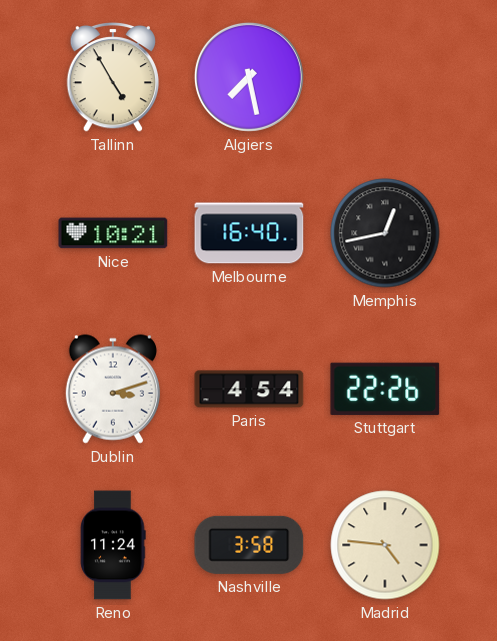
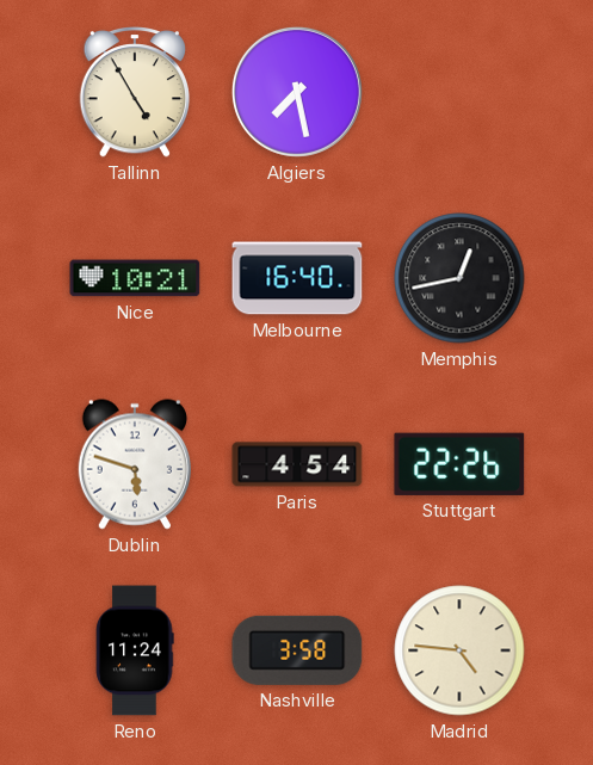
Dublin: 3:12 -> 5:48
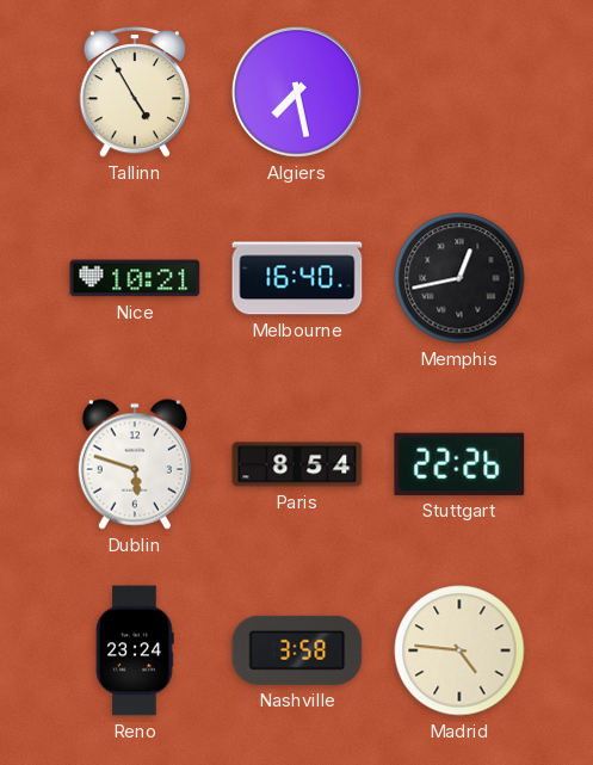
Paris: 4:54 -> 8:54
Reno: 11:24 -> 23:24
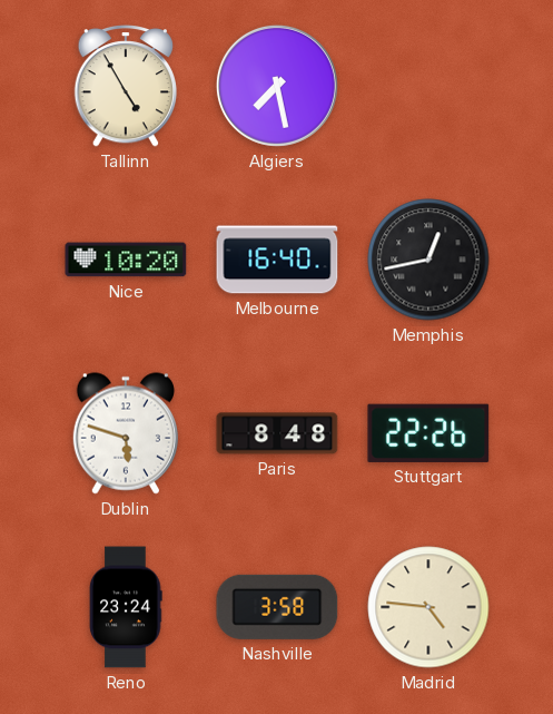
Nice: 10:21 -> 10:20
Paris: 8:54 -> 8:48
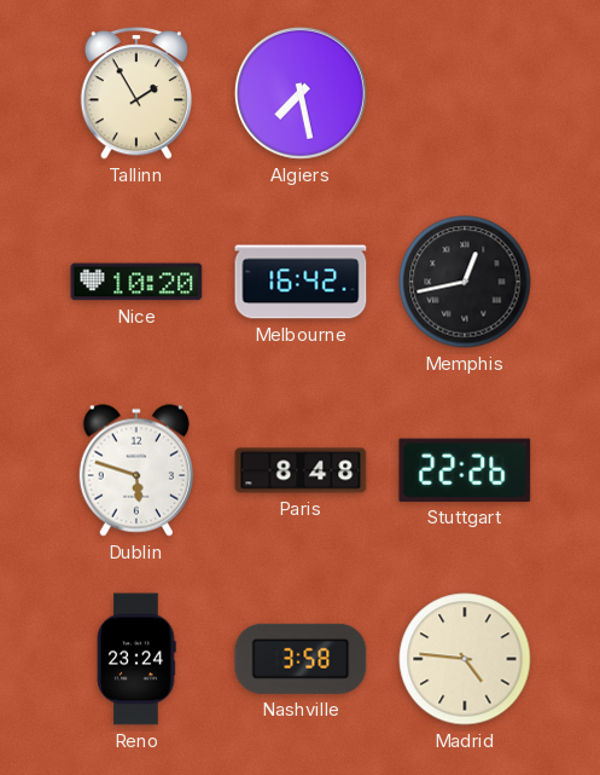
Tallinn: 4:55 -> 1:55
Melbourne: 16:40 -> 16:42
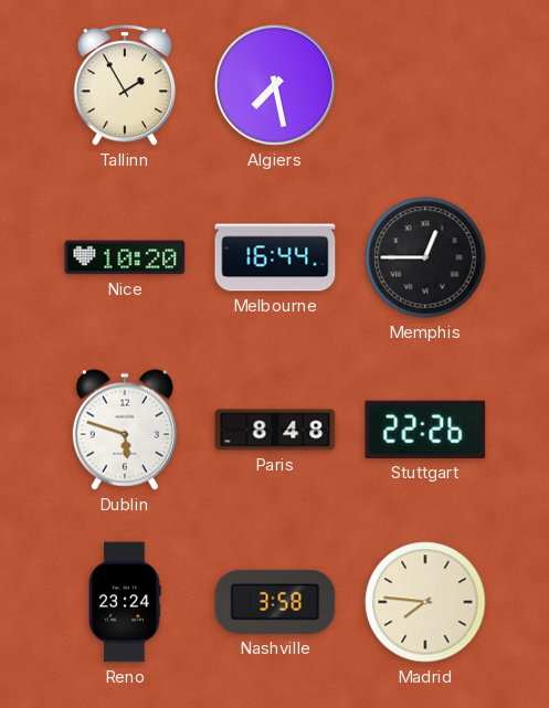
Melbourne: 16:42 -> 16:44
Memphis: 12:43 -> 12:45
Madrid: 4:46 -> 7:46
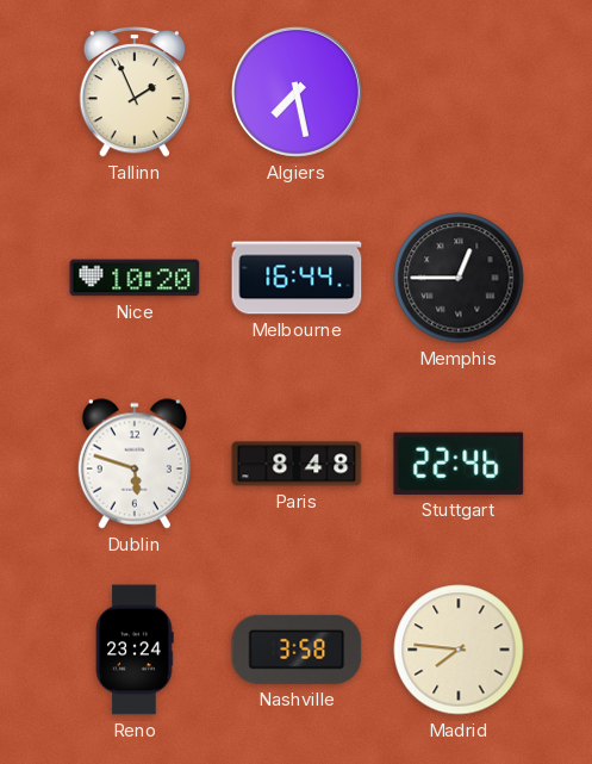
Tallinn: 1:55 -> 1:56
Stuttgart: 22:26 -> 22:46
